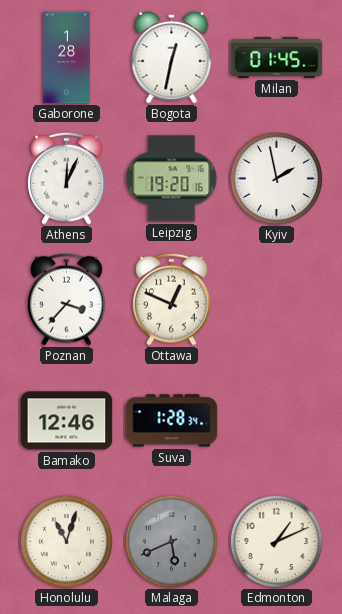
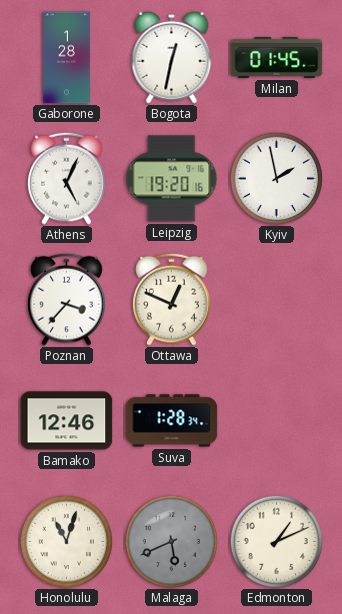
Athens: 12:04 -> 5:04
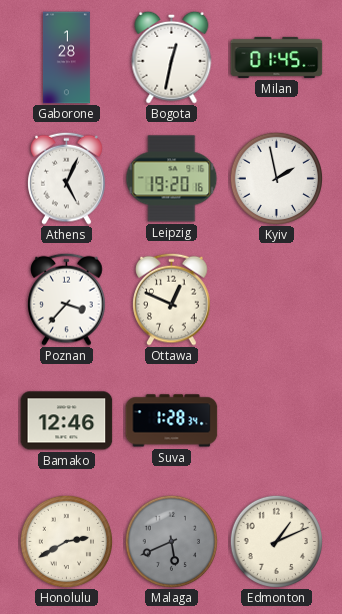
Honolulu: 11:03 -> 2:40
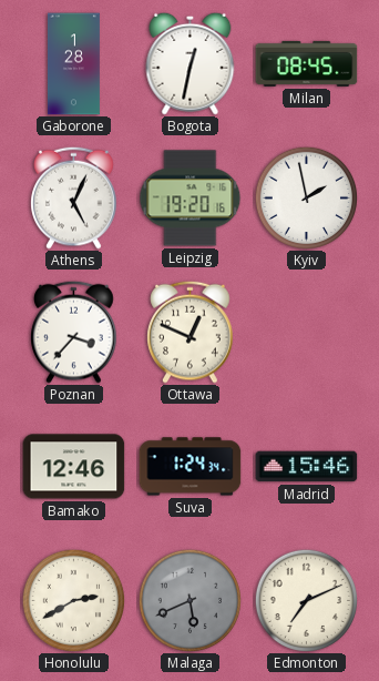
Milan: 01:45 -> 08:45
Suva: 1:28 -> 1:24
Madrid: none -> 15:46
Edmonton: 1:11 -> 7:11
